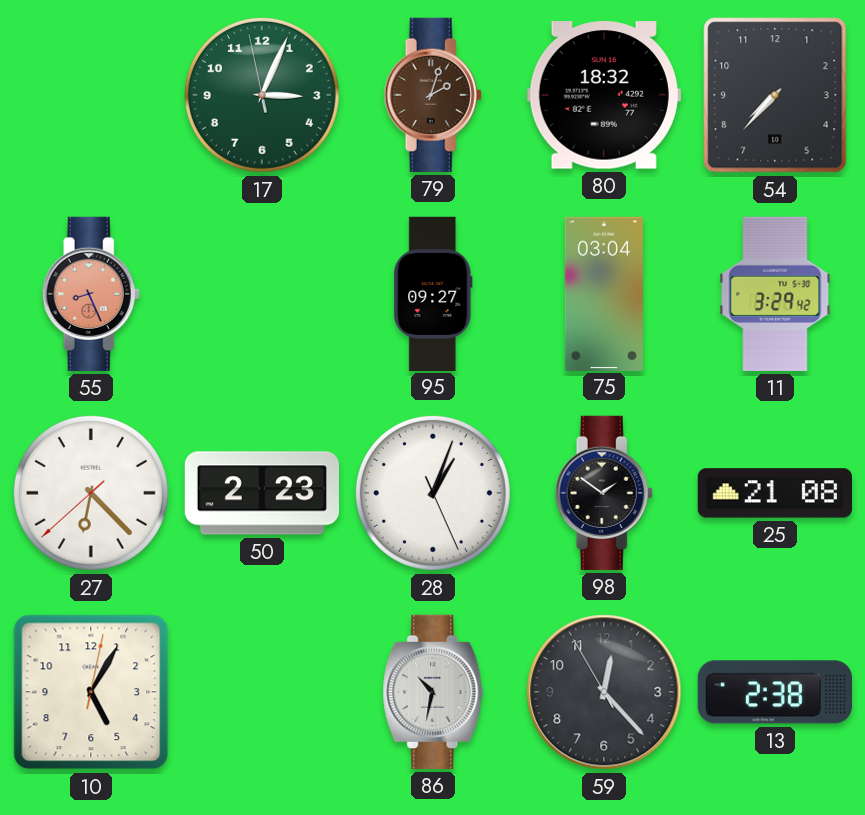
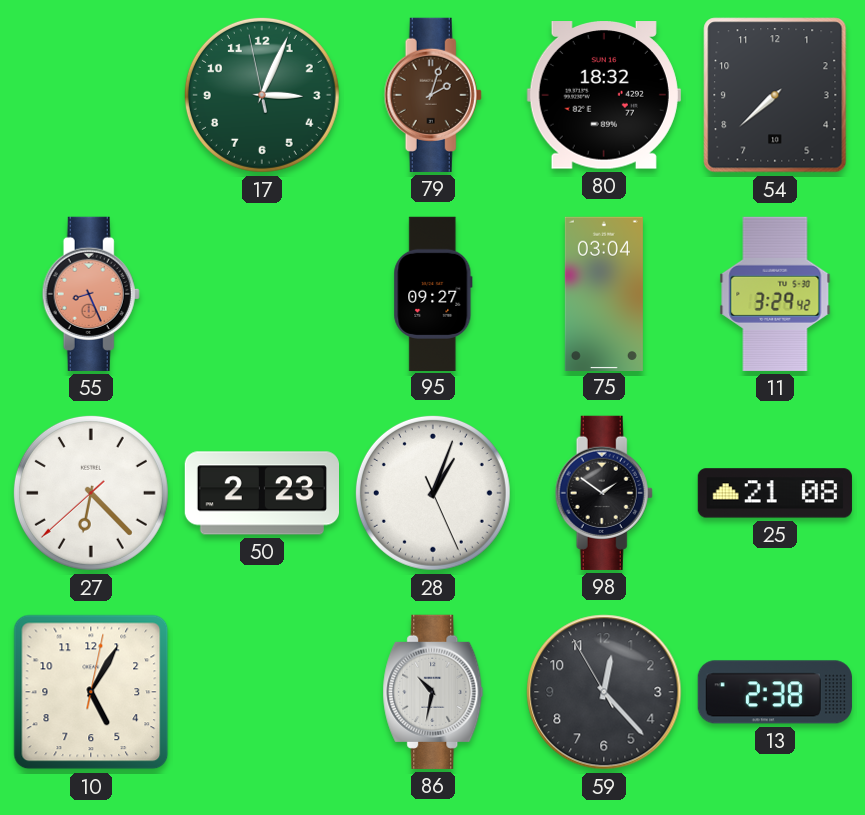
54: 7:37 -> 7:38
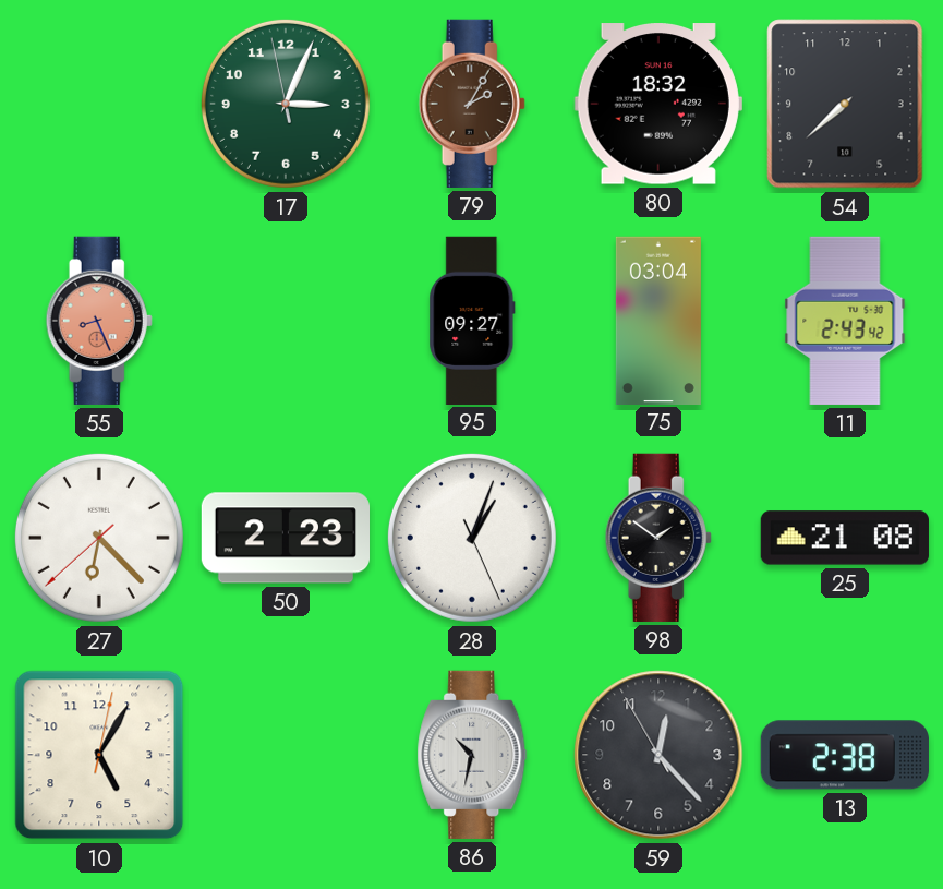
79: 2:03 -> 2:05
11: 3:29 -> 2:43
